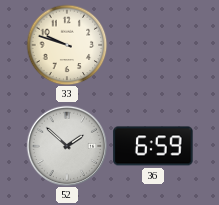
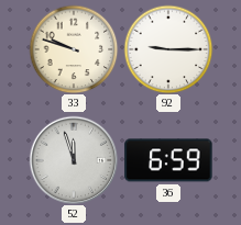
92: none -> 9:15
52: 1:52 -> 11:57
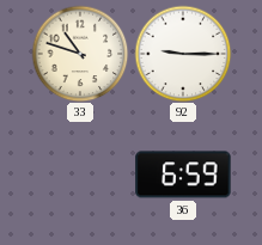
33: 9:48 -> 10:48
52: 11:57 -> none
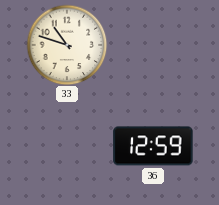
92: 9:15 -> none
36: 6:59 -> 12:59
